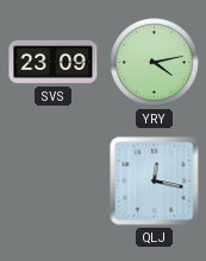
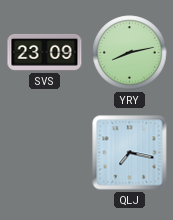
YRY: 4:13 -> 8:13
QLJ: 12:17 -> 7:17
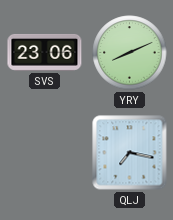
SVS: 23:09 -> 23:06
YRY: 8:13 -> 8:11
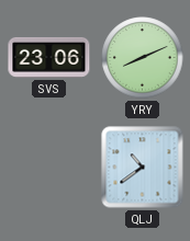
QLJ: 7:17 -> 10:39
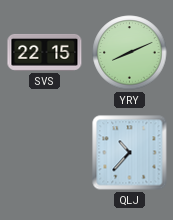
SVS: 23:06 -> 22:15
QLJ: 10:39 -> 10:37
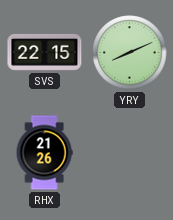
RHX: none -> 21:26
QLJ: 10:37 -> none
